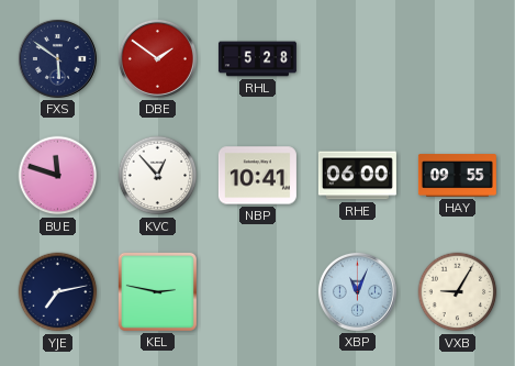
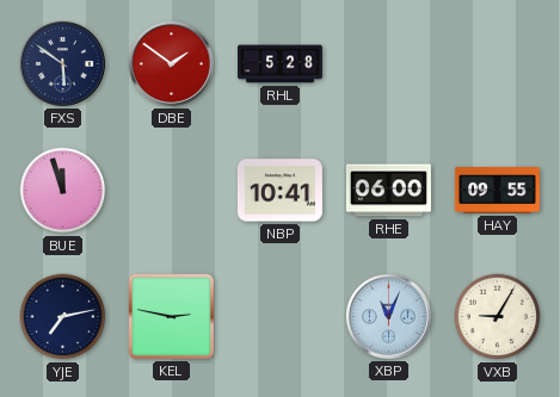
BUE: 11:48 -> 11:57
KVC: 12:53 -> none
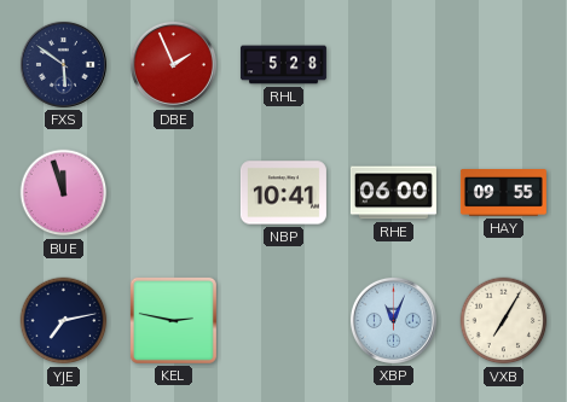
DBE: 1:51 -> 1:56
VXB: 9:05 -> 7:05
